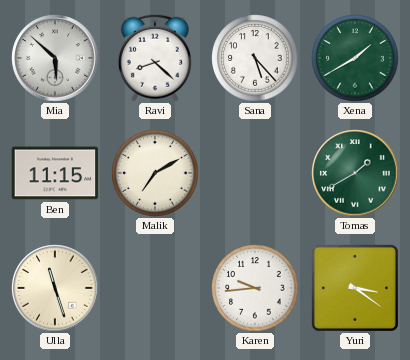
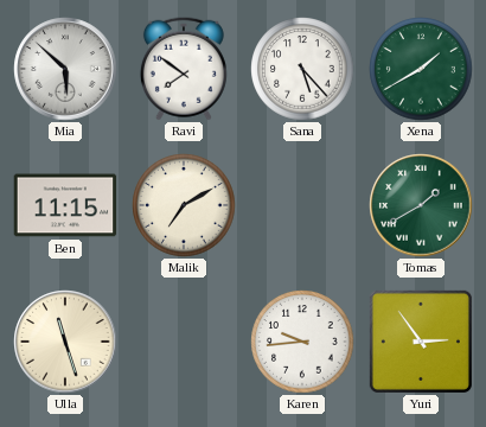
Ravi: 8:22 -> 7:51
Yuri: 3:21 -> 2:54
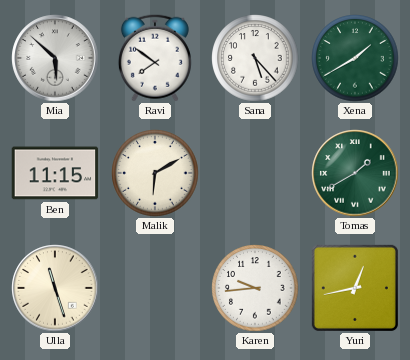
Malik: 7:10 -> 6:10
Yuri: 2:54 -> 12:43
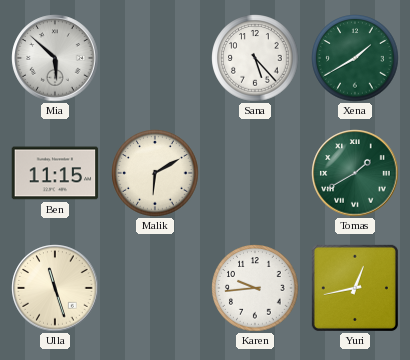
Ravi: 7:51 -> none
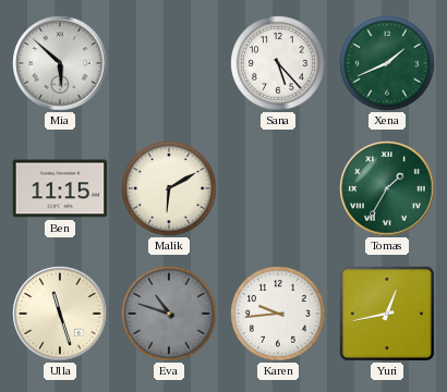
Xena: 1:40 -> 1:41
Tomas: 1:40 -> 1:35
Eva: none -> 10:48
